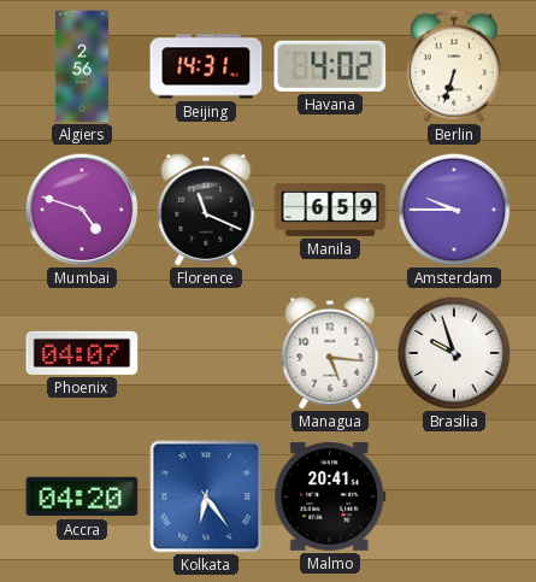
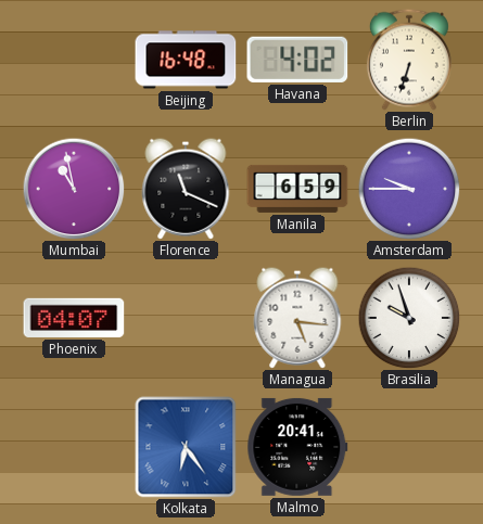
Algiers: 2:56 -> none
Beijing: 14:31 -> 16:48
Mumbai: 4:48 -> 10:58
Accra: 04:20 -> none
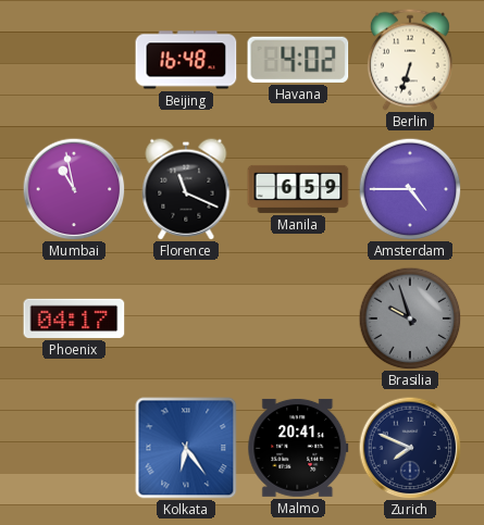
Amsterdam: 9:45 -> 4:45
Phoenix: 04:07 -> 04:17
Managua: 5:16 -> none
Brasilia dial: white -> grey
Zurich: none -> 7:49
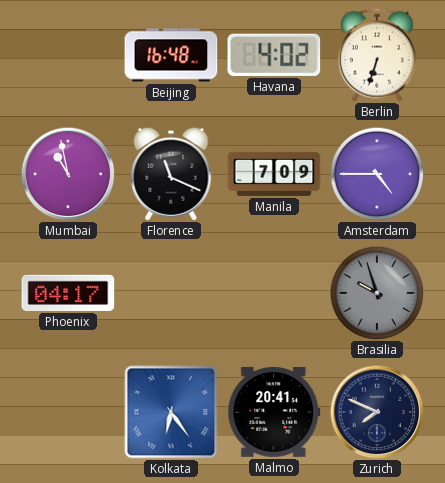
Manila: 6:59 -> 7:09
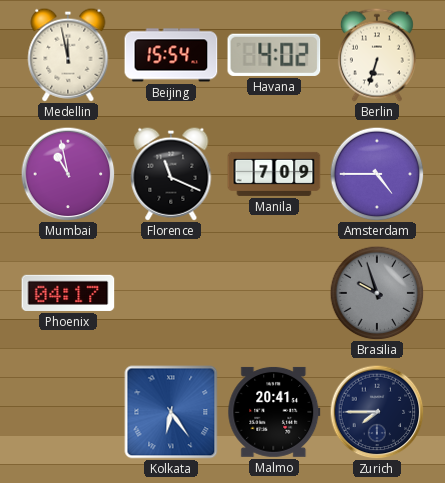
Medellin: none -> 11:58
Beijing: 16:48 -> 15:54
Zurich: 7:49 -> 7:45
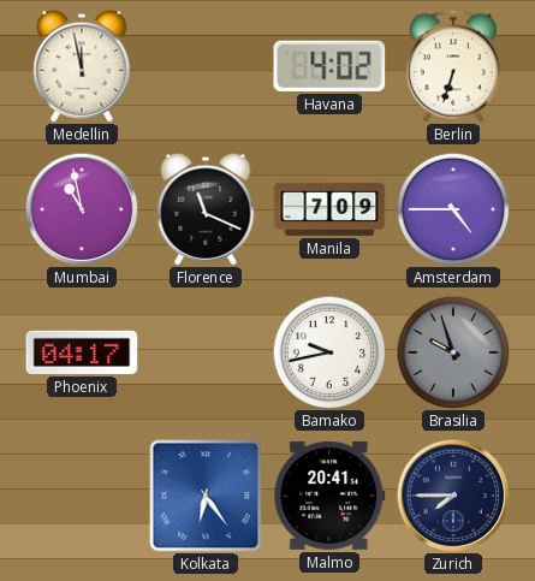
Beijing: 15:54 -> none
Bamako: none -> 9:43
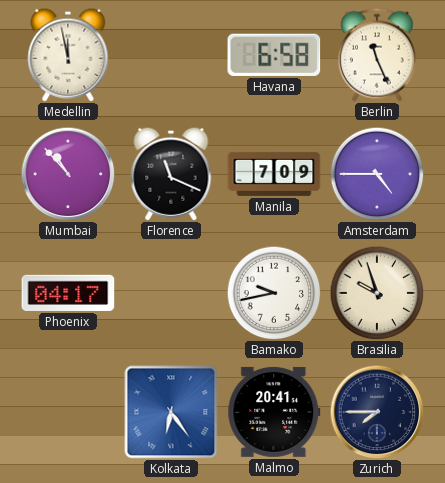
Havana: 4:02 -> 6:58
Berlin: 6:33 -> 11:26
Mumbai: 10:58 -> 10:53
Brasilia dial: grey -> cream
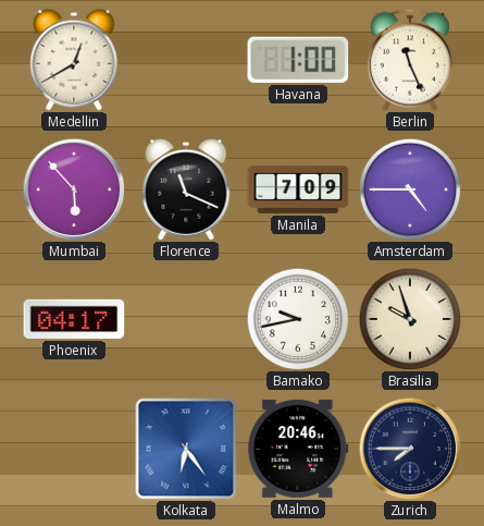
Medellin: 11:58 -> 12:40
Havana: 6:58 -> 1:00
Mumbai: 10:53 -> 5:53
Malmo: 20:41 -> 20:46
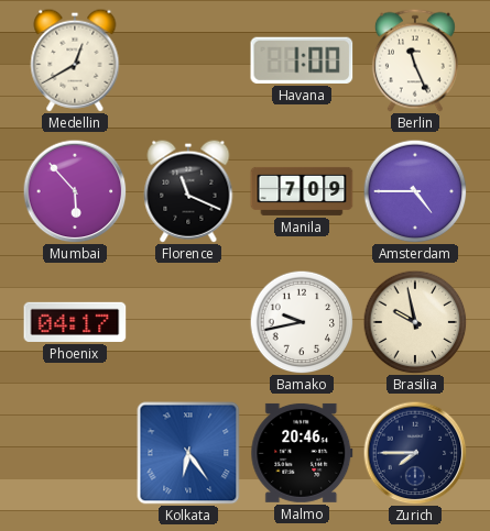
Brasilia: 9:57 -> 9:58
